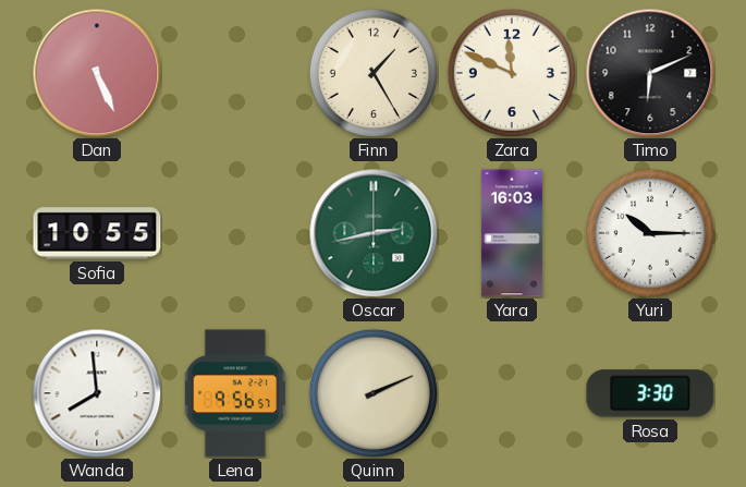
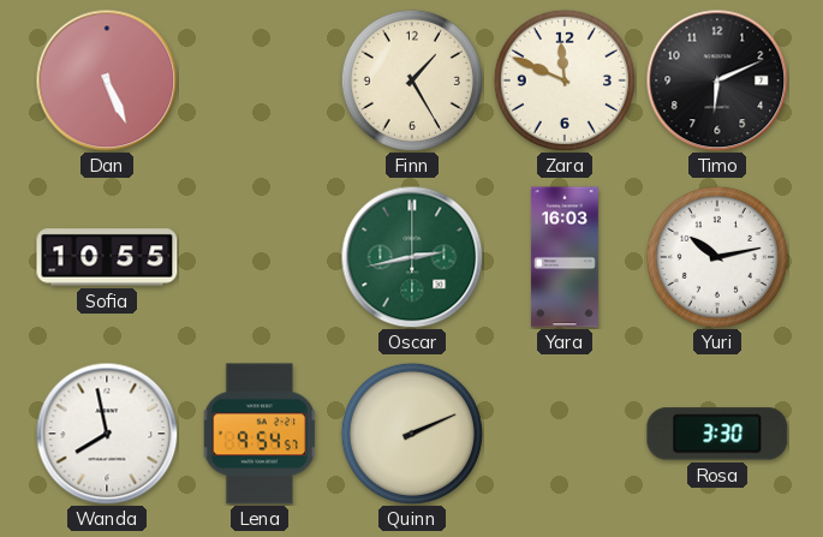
Yuri: 10:15 -> 10:13
Wanda: 7:59 -> 7:58
Lena: 9:56 -> 9:54
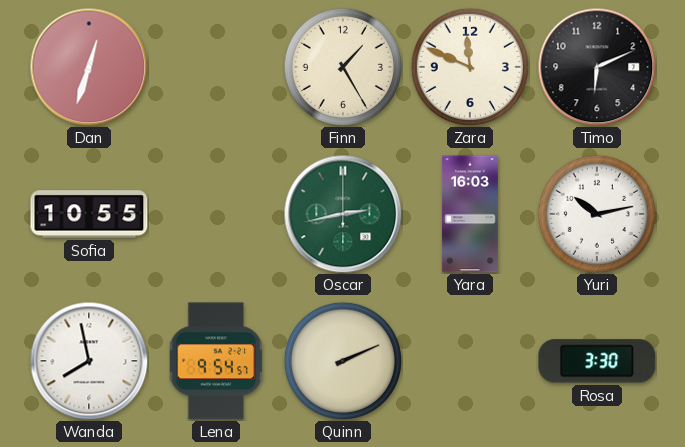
Dan: 5:26 -> 12:33
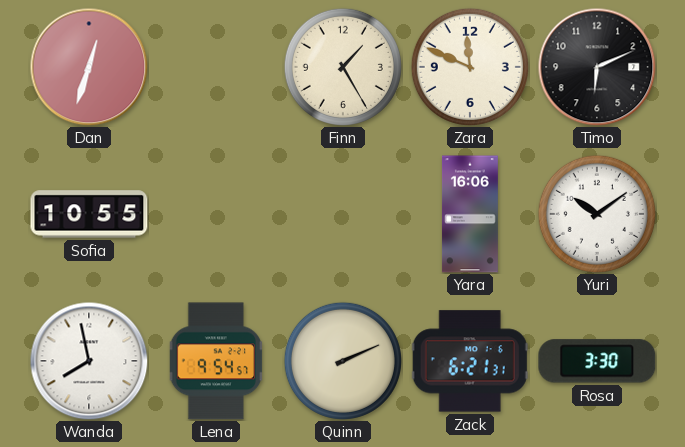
Oscar: 2:43 -> none
Yara: 16:03 -> 16:06
Yuri: 10:13 -> 10:09
Zack: none -> 6:21
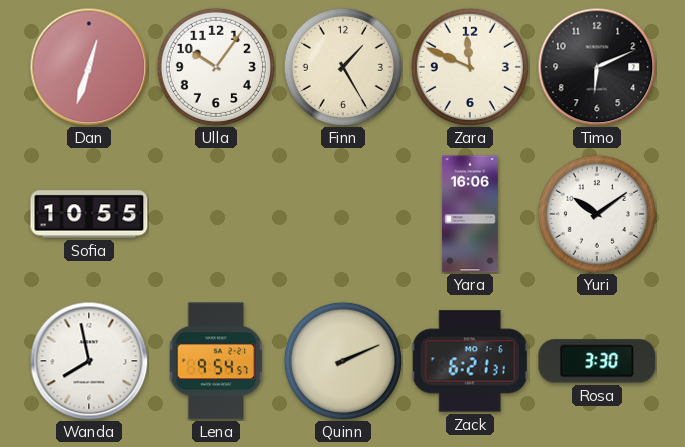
Ulla: none -> 10:06
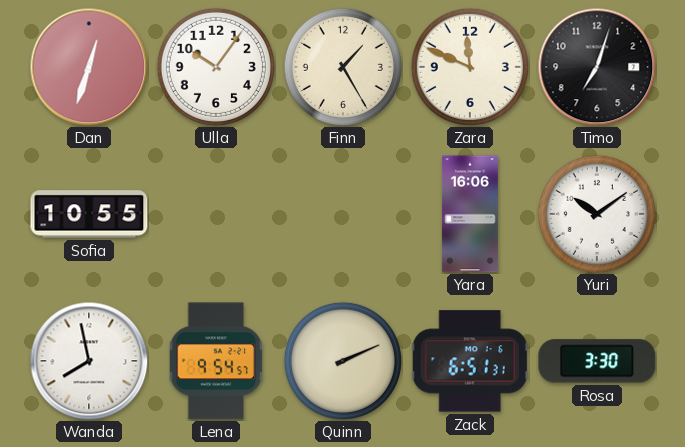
Timo: 6:11 -> 7:03
Zack: 6:21 -> 6:51
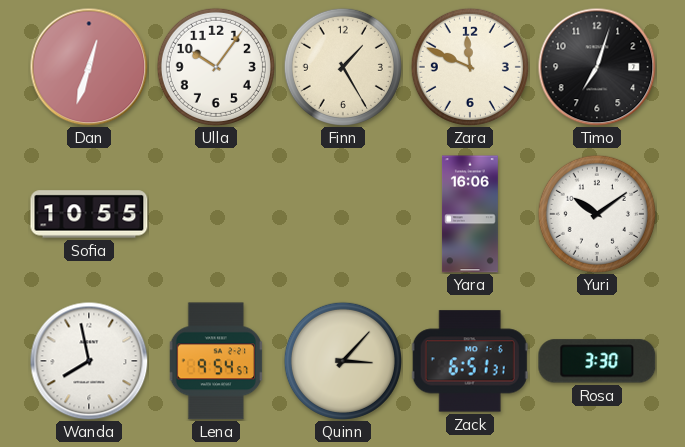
Quinn: 2:11 -> 3:07
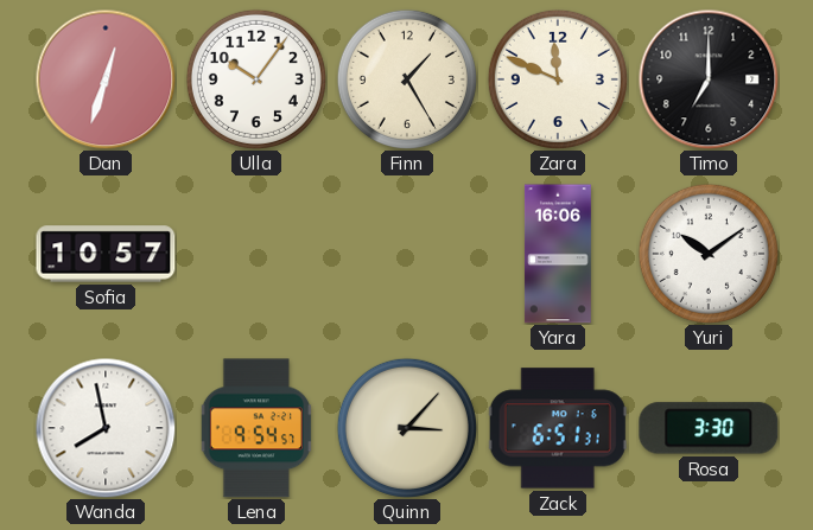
Timo: 7:03 -> 7:00
Sofia: 10:55 -> 10:57
